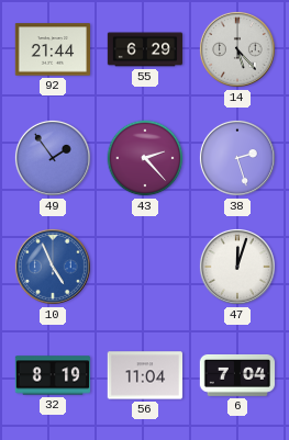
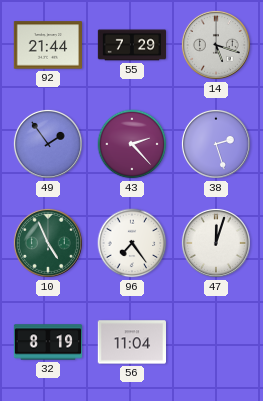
55: 6:29 -> 7:29
14: 5:23 -> 5:18
10 dial: blue -> green
96: none -> 7:24
6: 7:04 -> none
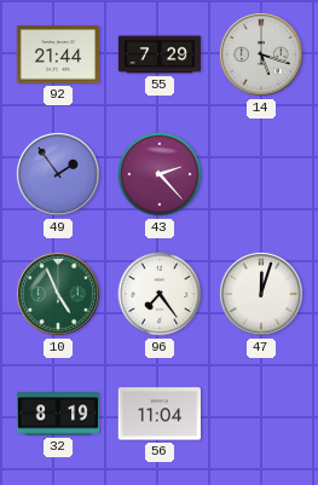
38: 2:27 -> none
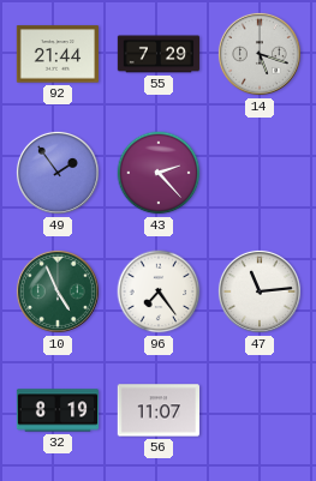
47: 12:03 -> 11:14
56: 11:04 -> 11:07
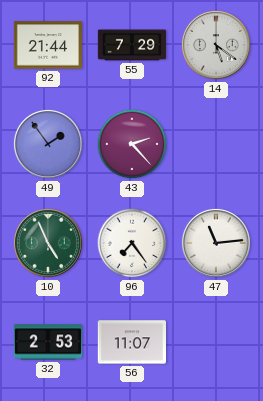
14: 5:18 -> 5:21
32: 8:19 -> 2:53
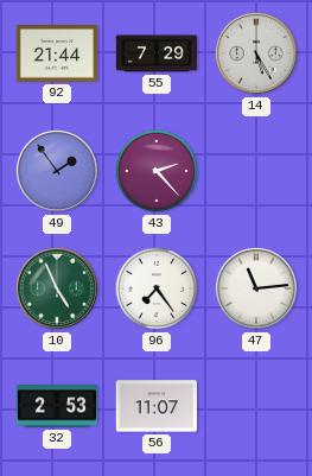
14: 5:21 -> 5:25
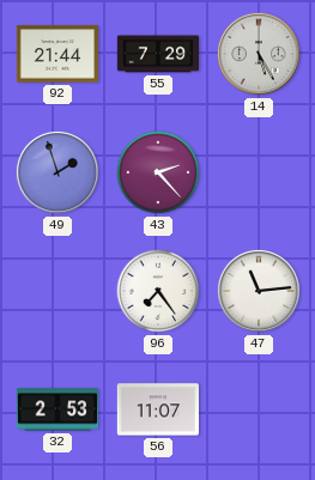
49: 1:54 -> 1:57
10: 4:56 -> none
